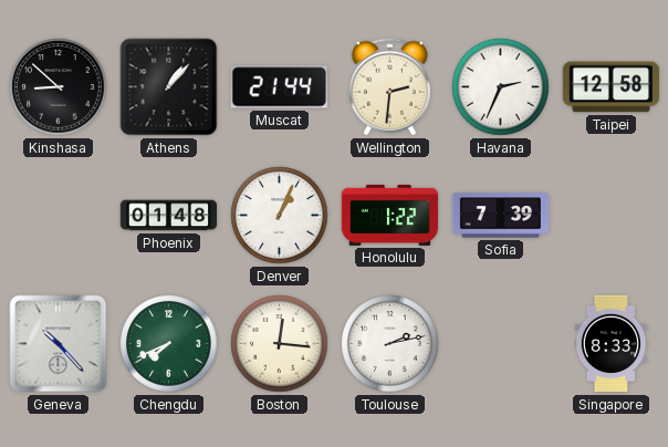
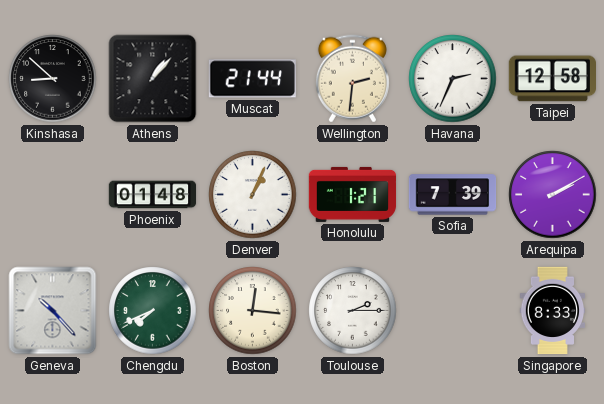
Honolulu: 1:22 -> 1:21
Arequipa: none -> 2:10
Toulouse: 2:13 -> 2:15
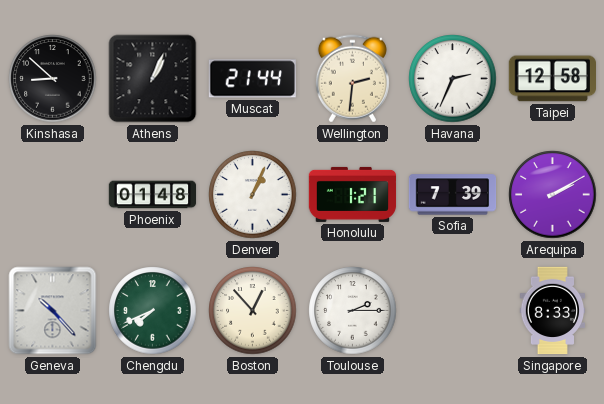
Athens: 1:07 -> 1:04
Boston: 12:16 -> 12:53
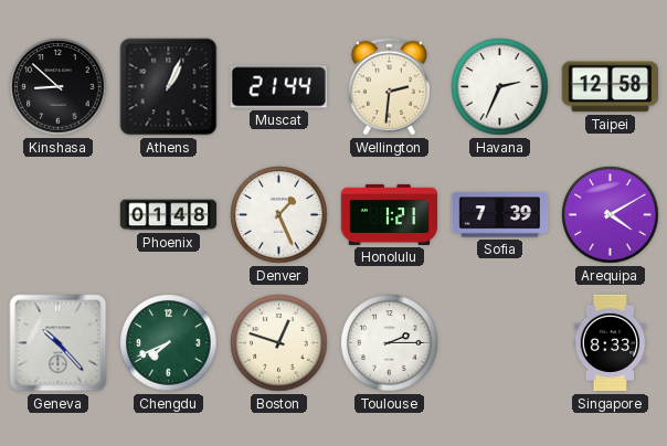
Denver: 1:04 -> 1:26
Arequipa: 2:10 -> 4:10
Boston: 12:53 -> 12:48
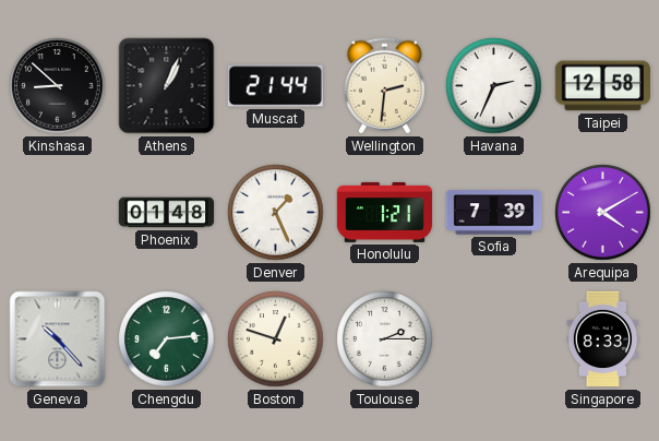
Chengdu: 7:41 -> 7:14
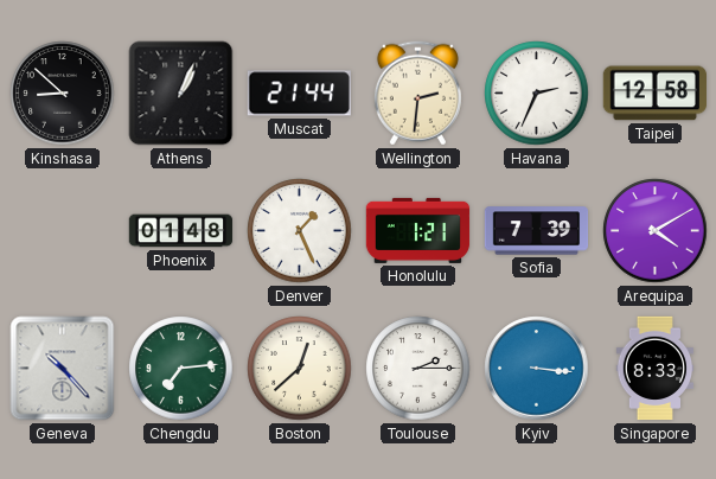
Boston: 12:48 -> 12:38
Kyiv: none -> 3:16
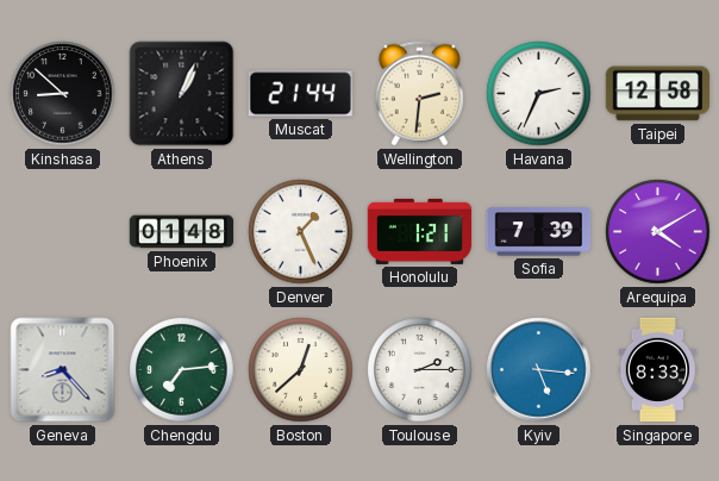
Geneva: 10:23 -> 8:23
Kyiv: 3:16 -> 5:16
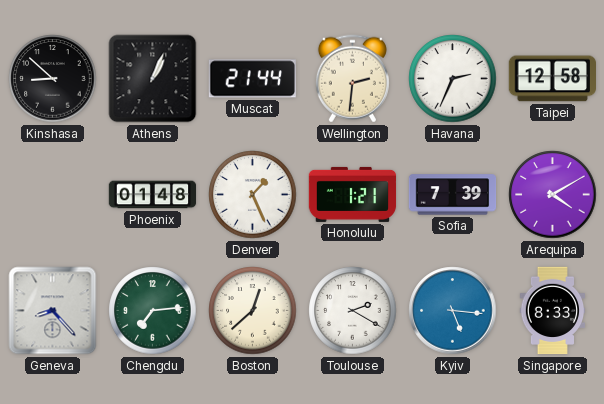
Toulouse: 2:15 -> 2:20
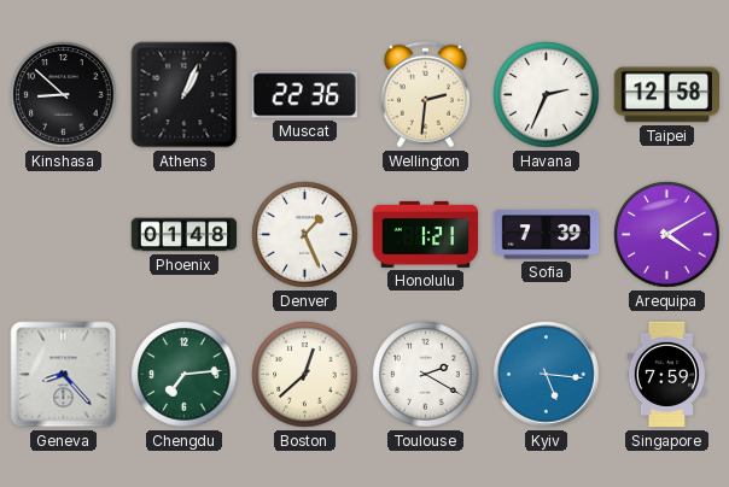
Muscat: 21:44 -> 22:36
Singapore: 8:33 -> 7:59
